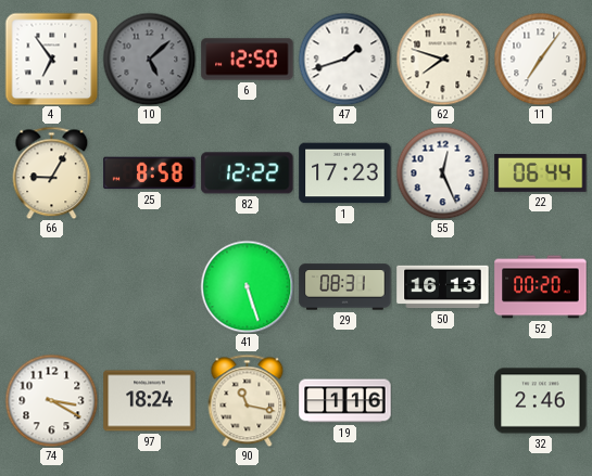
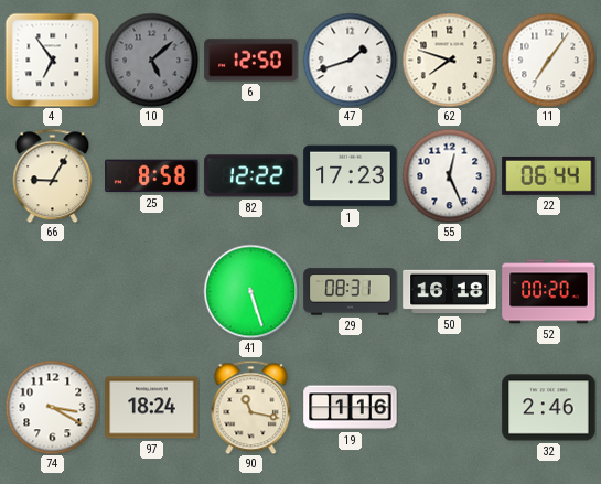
50: 16:13 -> 16:18
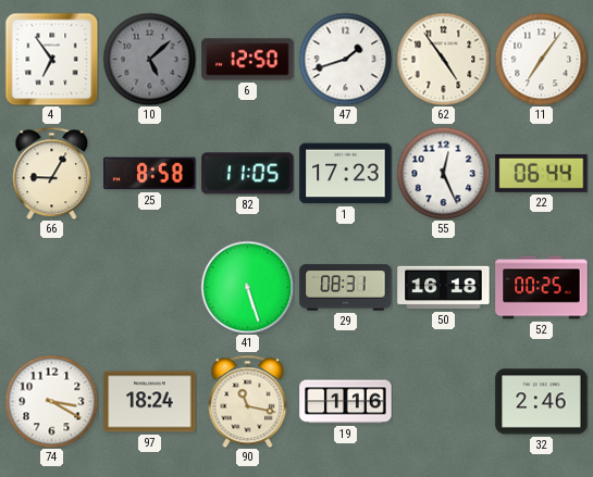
62: 7:48 -> 4:54
82: 12:22 -> 11:05
52: 00:20 -> 00:25
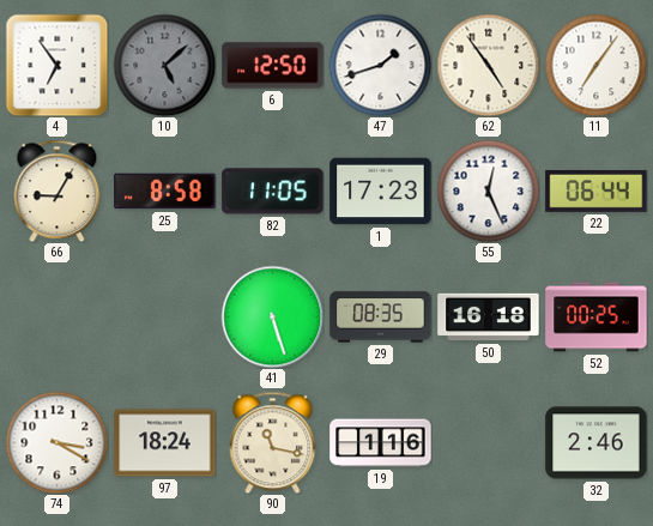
29: 08:31 -> 08:35
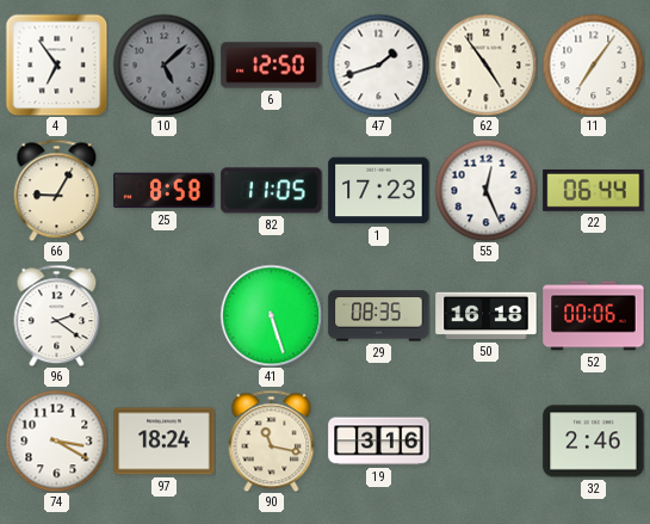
96: none -> 2:21
52: 00:25 -> 00:06
19: 1:16 -> 3:16
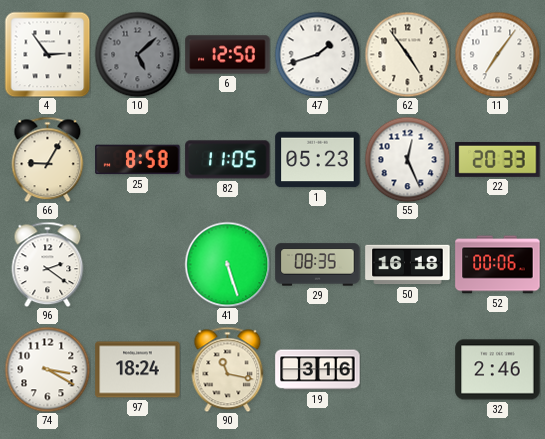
4: 6:54 -> 2:54
1: 17:23 -> 05:23
22: 06:44 -> 20:33
